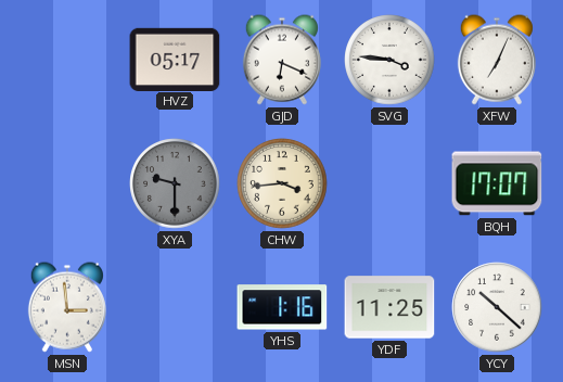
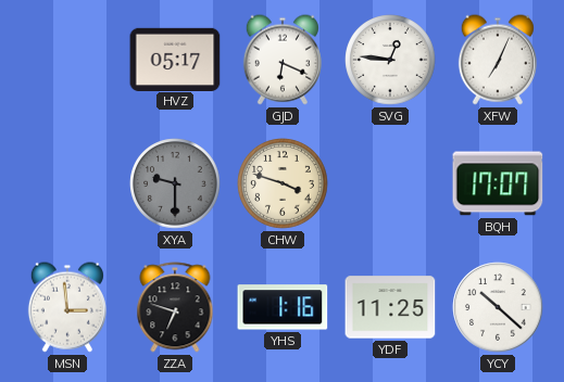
SVG: 3:46 -> 12:46
CHW: 3:44 -> 3:48
ZZA: none -> 6:48
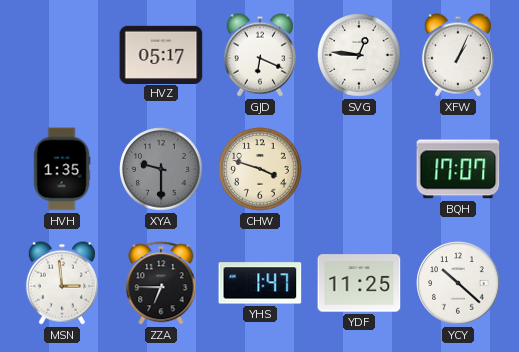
XFW: 7:04 -> 1:04
HVH: none -> 1:35
ZZA: 6:48 -> 6:45
YHS: 1:16 -> 1:47
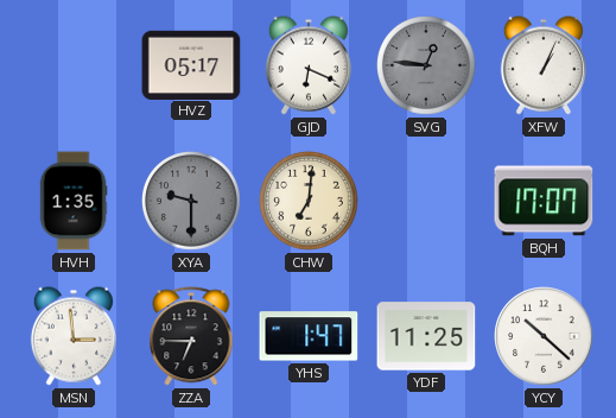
SVG dial: white -> grey
CHW: 3:48 -> 7:01
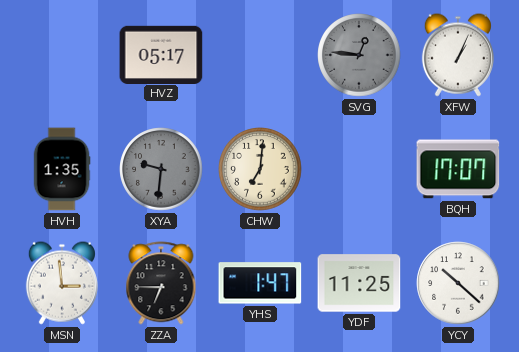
GJD: 6:19 -> none
XYA: 9:30 -> 9:31
